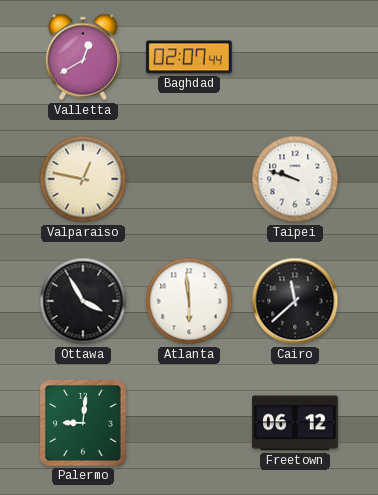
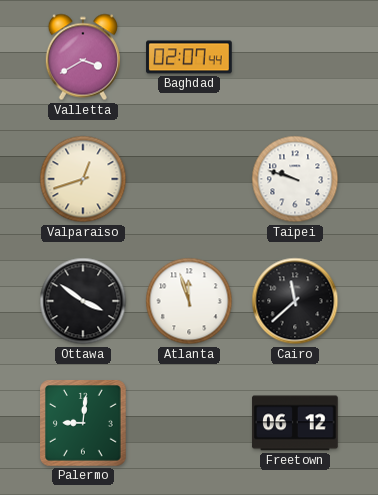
Valletta: 12:40 -> 3:40
Valparaiso: 12:47 -> 12:42
Ottawa: 3:55 -> 3:51
Atlanta: 5:59 -> 11:57
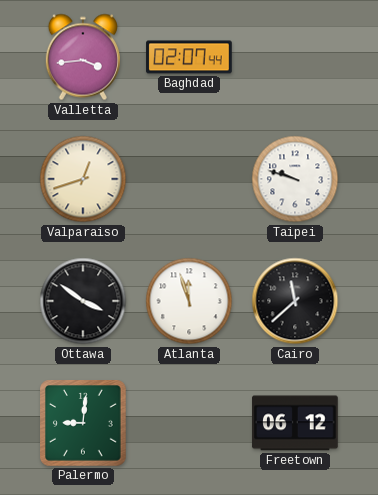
Valletta: 3:40 -> 3:44
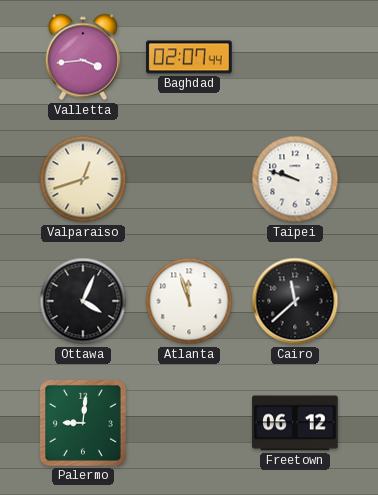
Ottawa: 3:51 -> 4:04
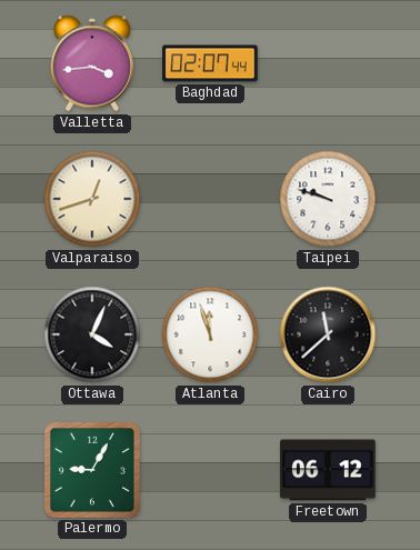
Palermo: 9:01 -> 9:05
